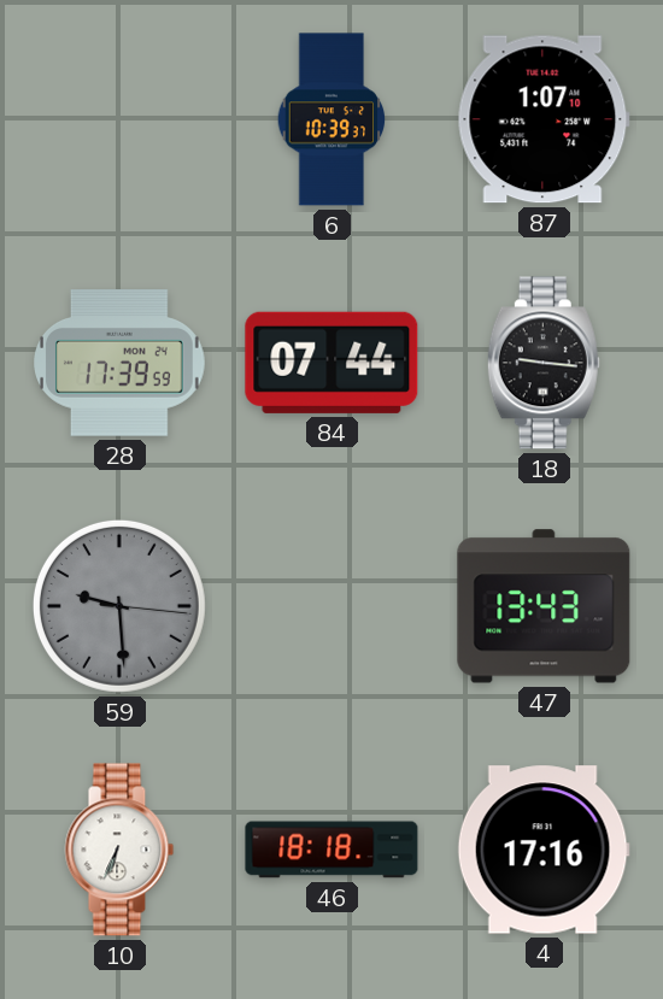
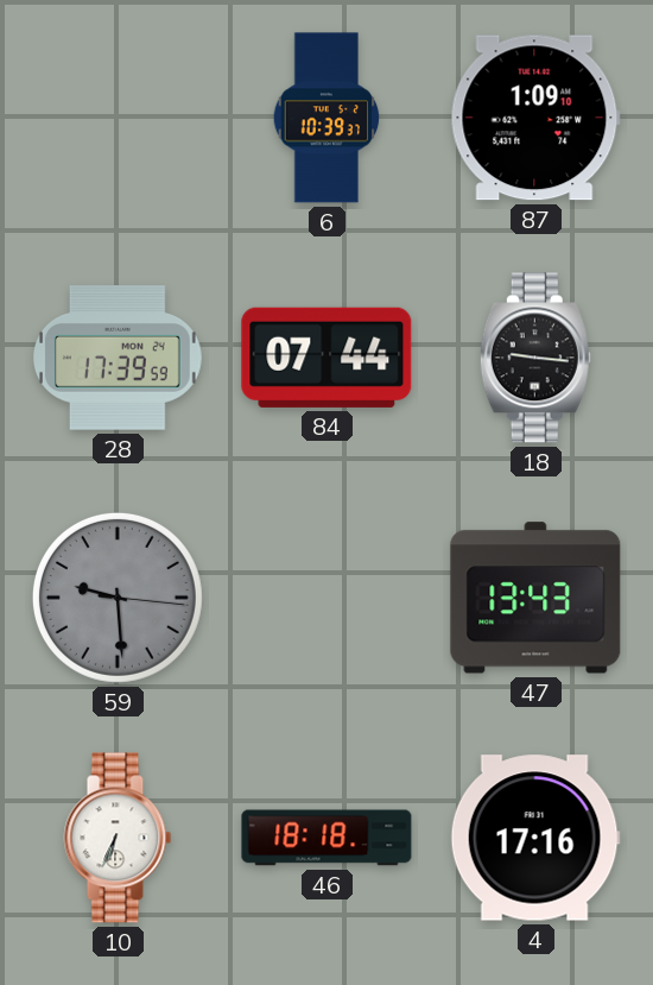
87: 1:07 -> 1:09
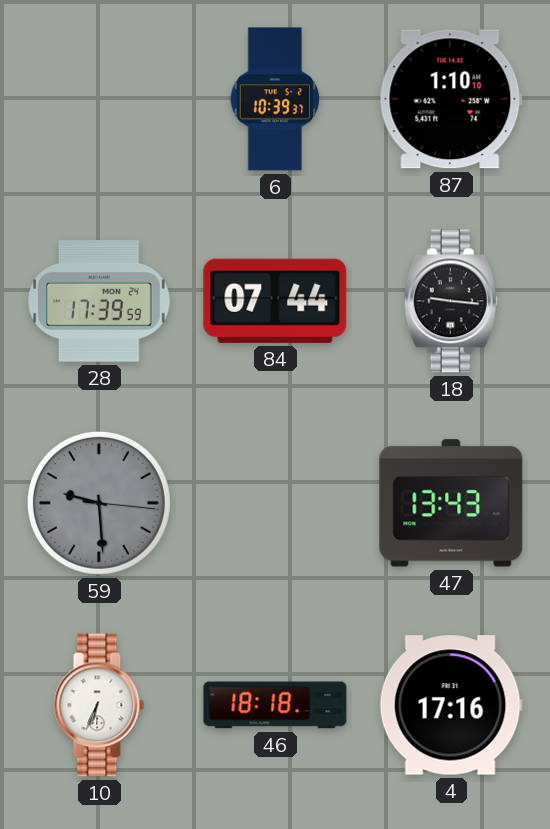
87: 1:09 -> 1:10
